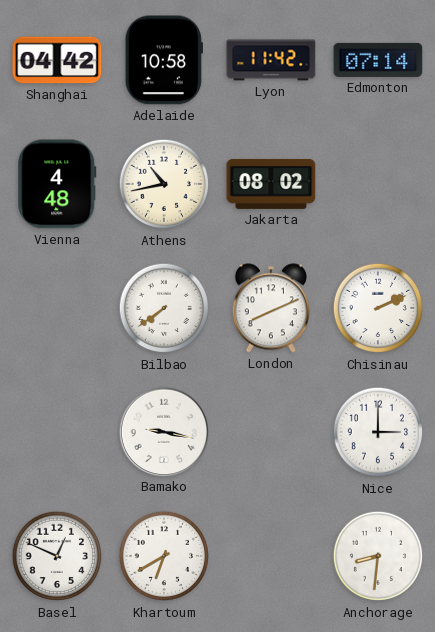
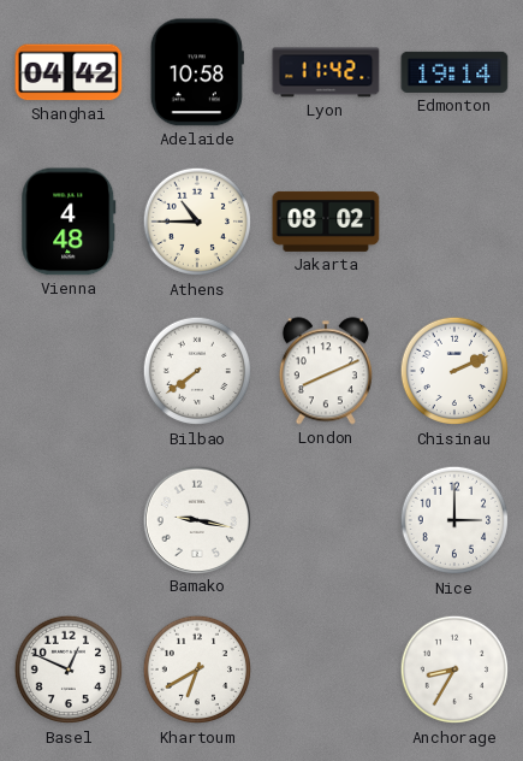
Edmonton: 07:14 -> 19:14
Athens: 10:43 -> 10:45
Anchorage: 8:31 -> 8:35
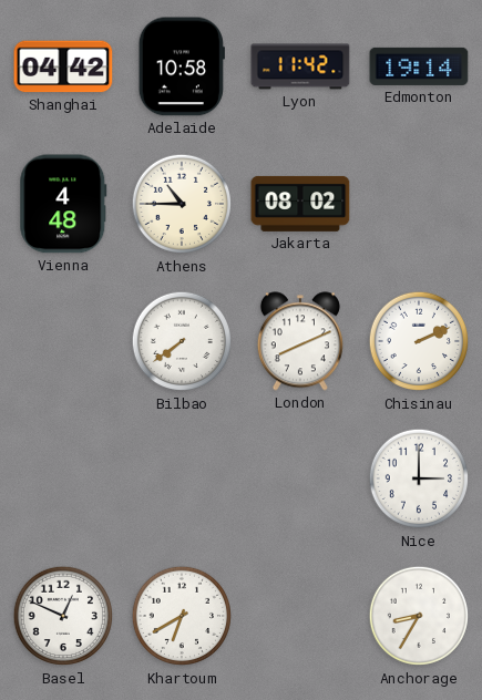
Bamako: 9:17 -> none
